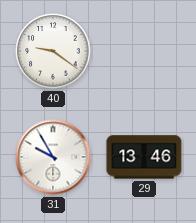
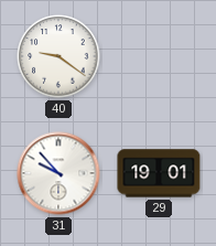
31: 9:55 -> 9:53
29: 13:46 -> 19:01
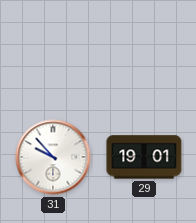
40: 9:21 -> none
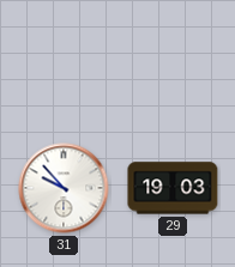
29: 19:01 -> 19:03
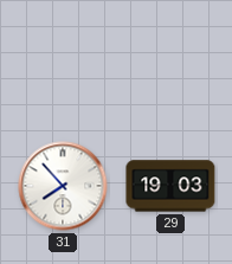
31: 9:53 -> 7:53
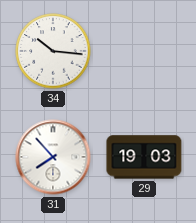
34: none -> 10:16
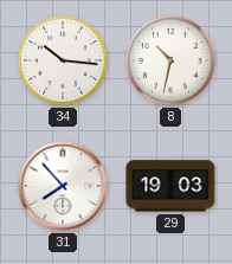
8: none -> 10:32
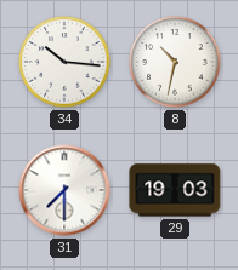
31: 7:53 -> 7:30
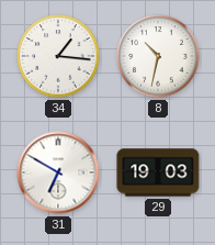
34: 10:16 -> 1:16
31: 7:30 -> 6:50
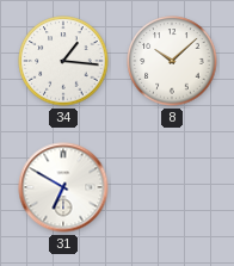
8: 10:32 -> 10:08
29: 19:03 -> none
